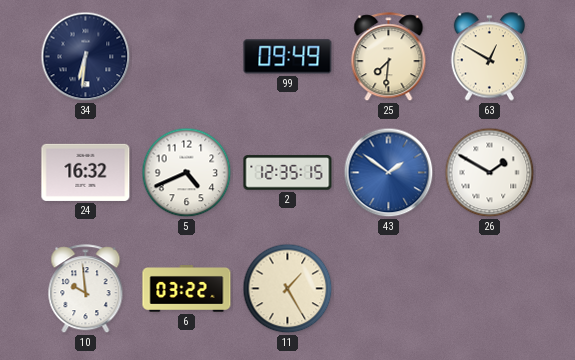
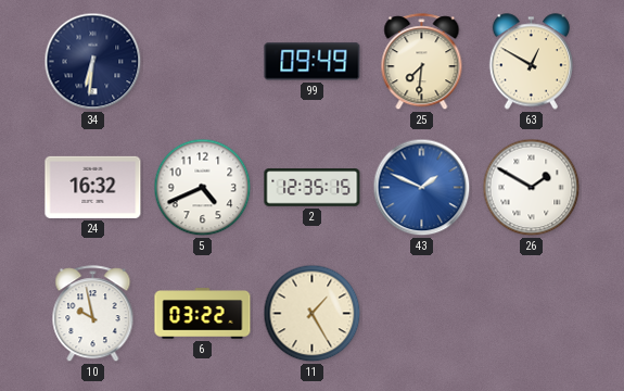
43: 1:51 -> 1:49
10: 9:59 -> 9:58
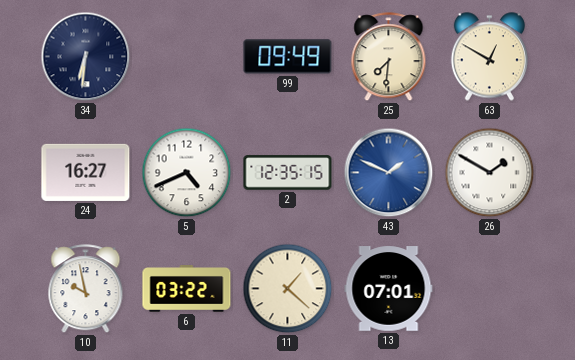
24: 16:32 -> 16:27
11: 1:25 -> 1:22
13: none -> 07:01
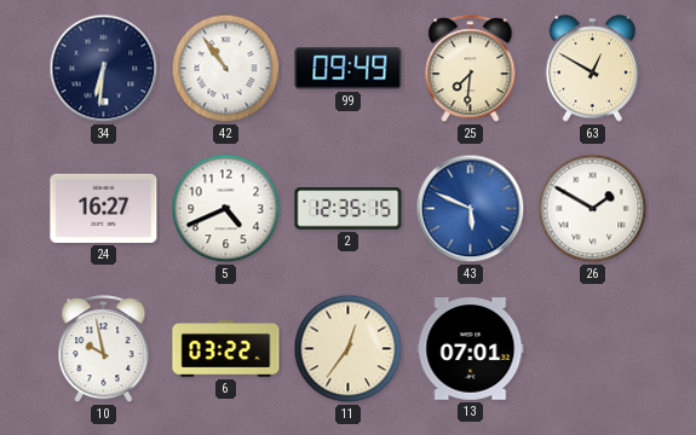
42: none -> 10:54
43: 1:49 -> 5:49
11: 1:22 -> 12:36
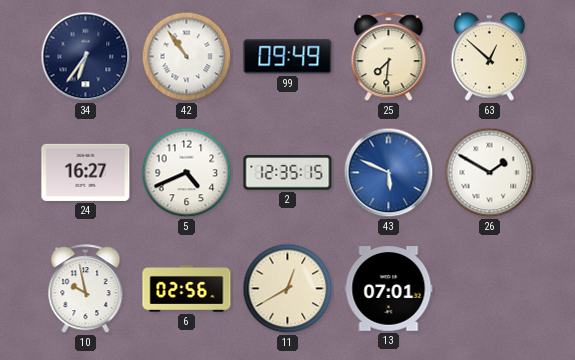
34: 6:31 -> 6:36
63: 12:50 -> 12:52
6: 03:22 -> 02:56
11: 12:36 -> 12:40
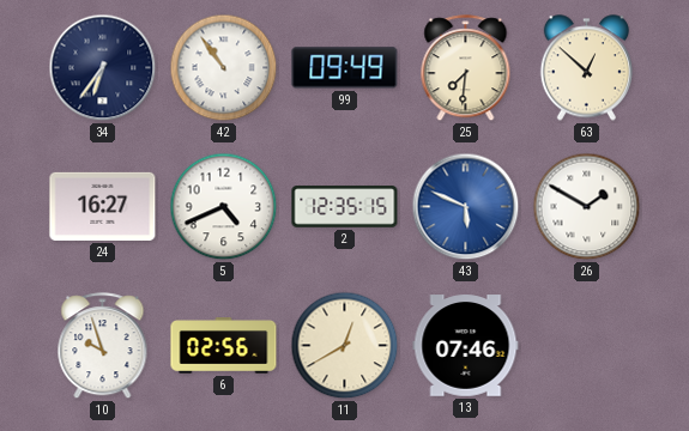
10: 9:58 -> 9:57
13: 07:01 -> 07:46
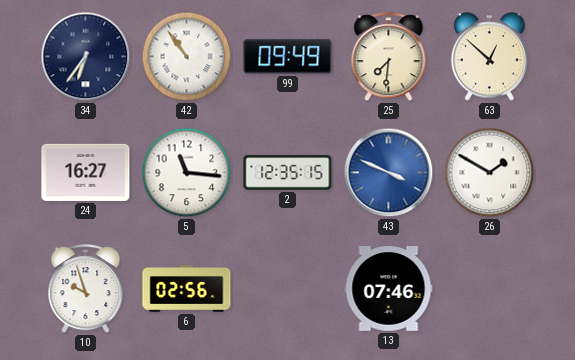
5: 4:41 -> 11:16
43: 5:49 -> 3:49
11: 12:40 -> none
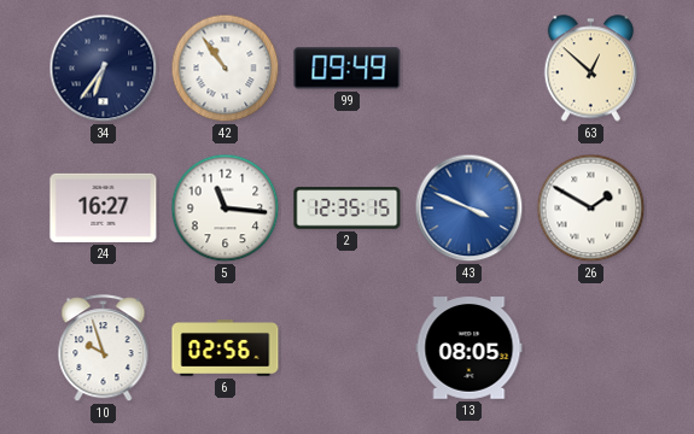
25: 7:31 -> none
13: 07:46 -> 08:05
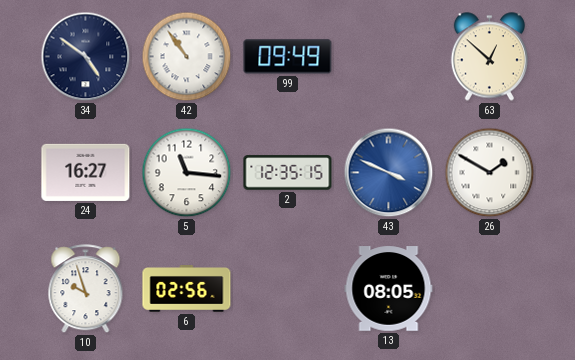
34: 6:36 -> 4:51
